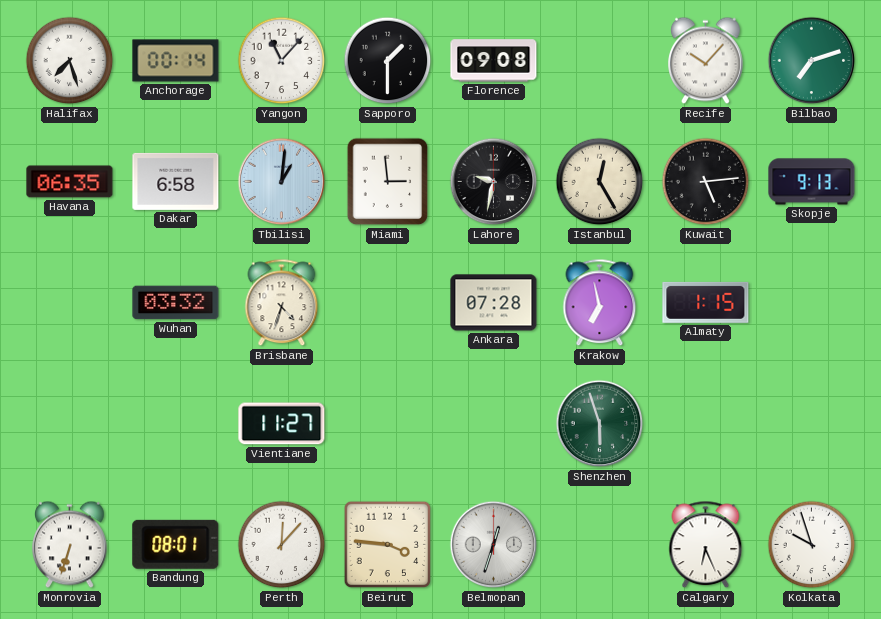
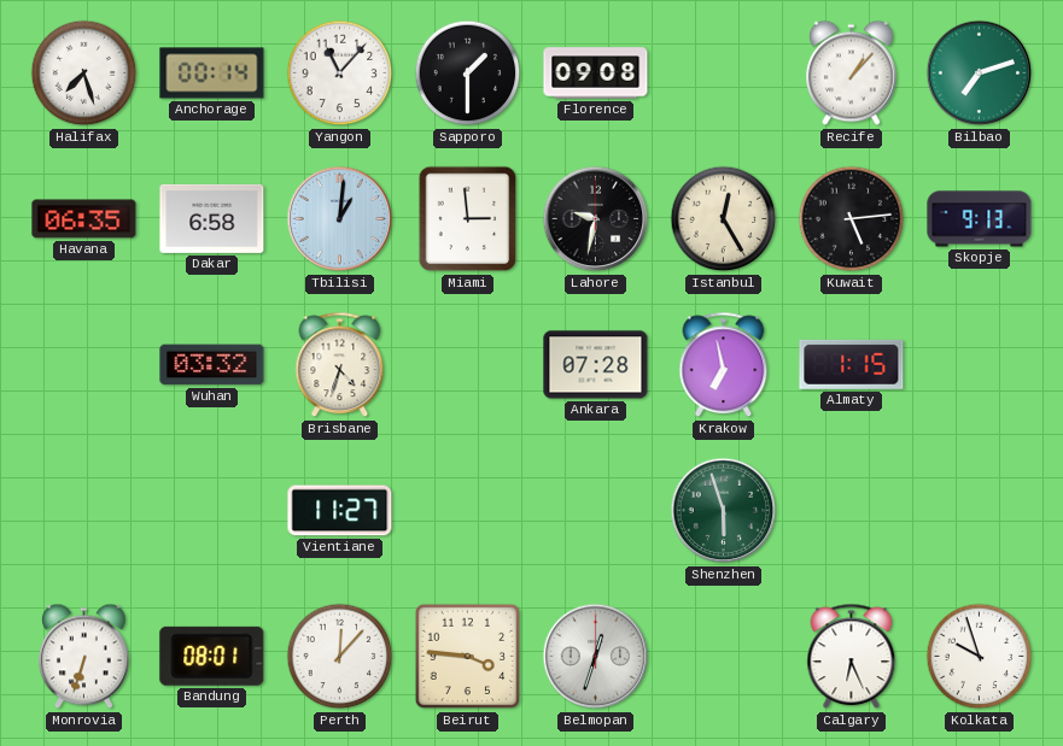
Recife: 10:07 -> 1:07
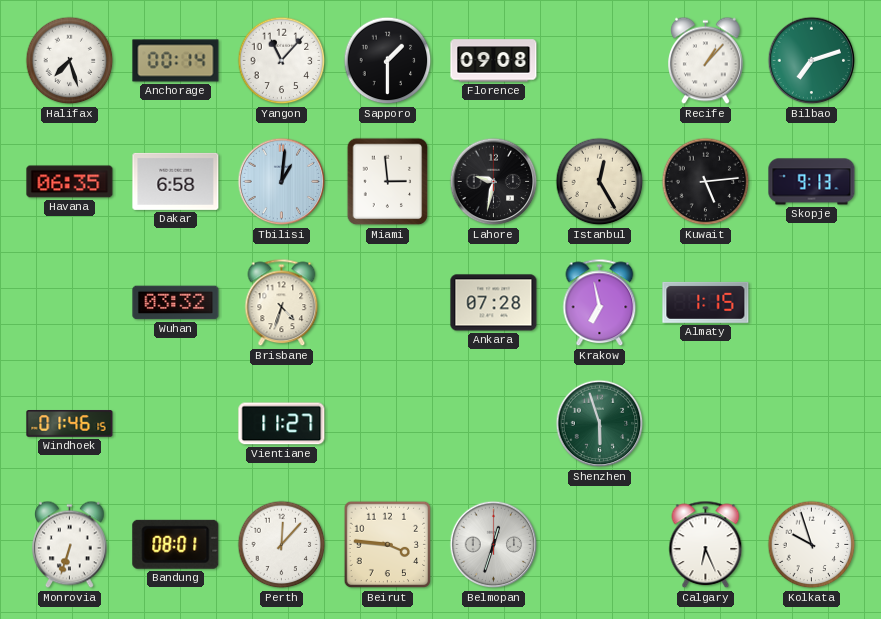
Windhoek: none -> 01:46
